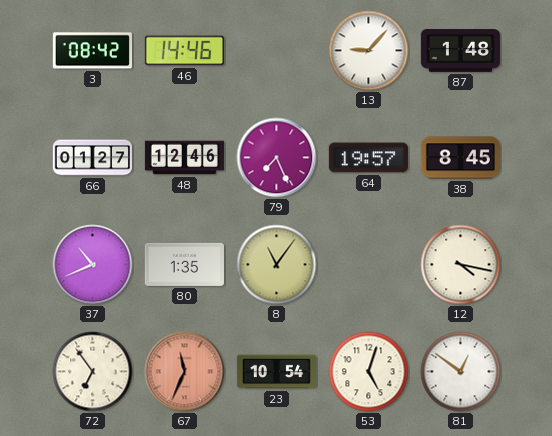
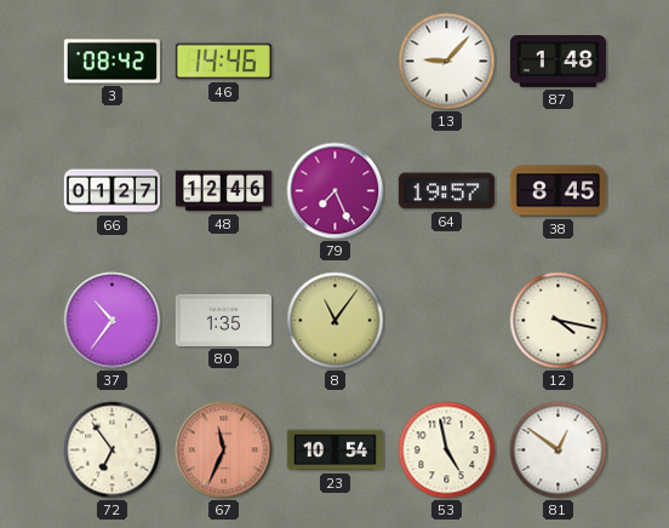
37: 10:41 -> 10:36
53: 5:03 -> 4:58
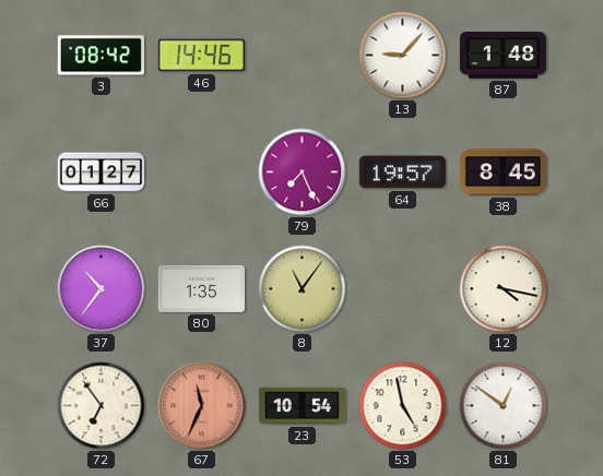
48: 12:46 -> none
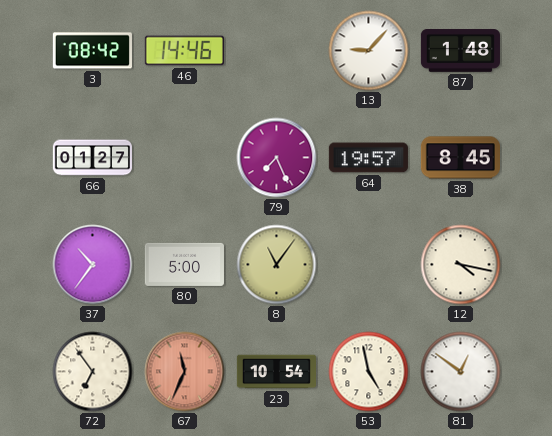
80: 1:35 -> 5:00
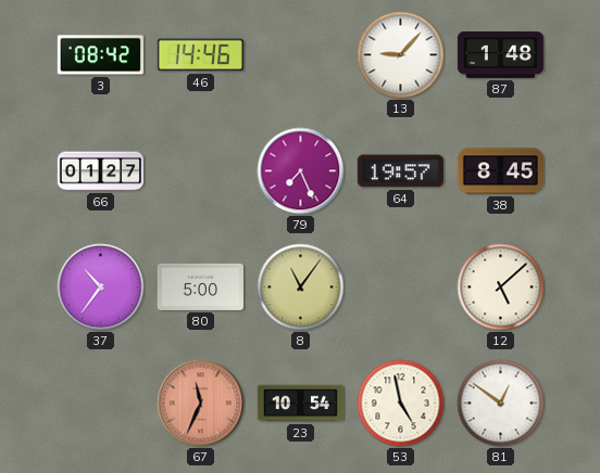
12: 4:17 -> 5:08
72: 6:54 -> none
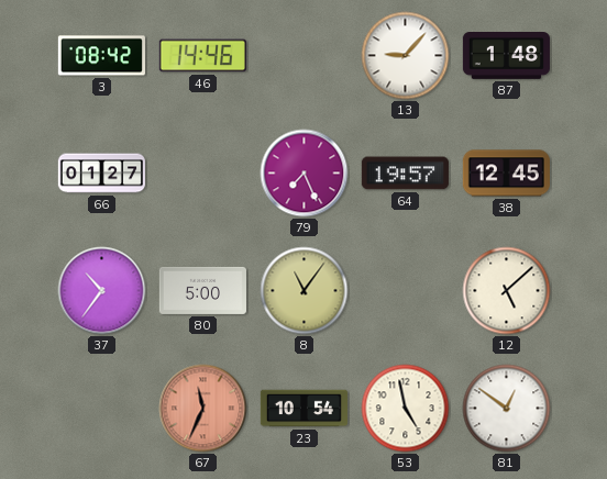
38: 8:45 -> 12:45
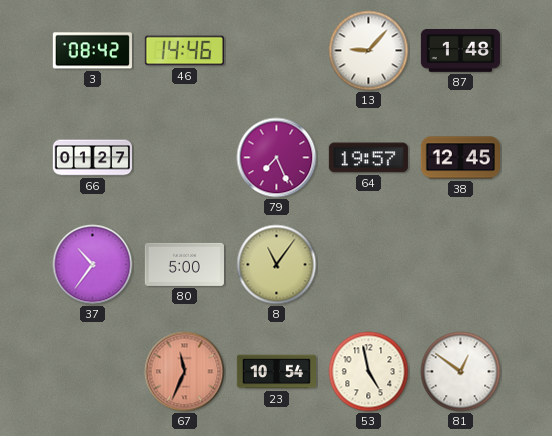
12: 5:08 -> none
